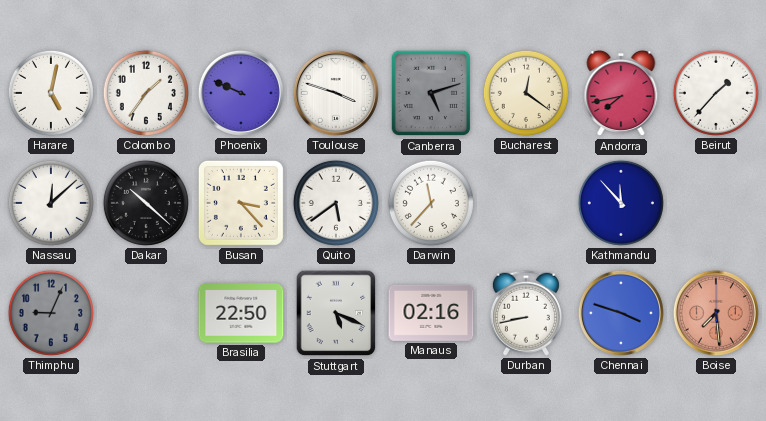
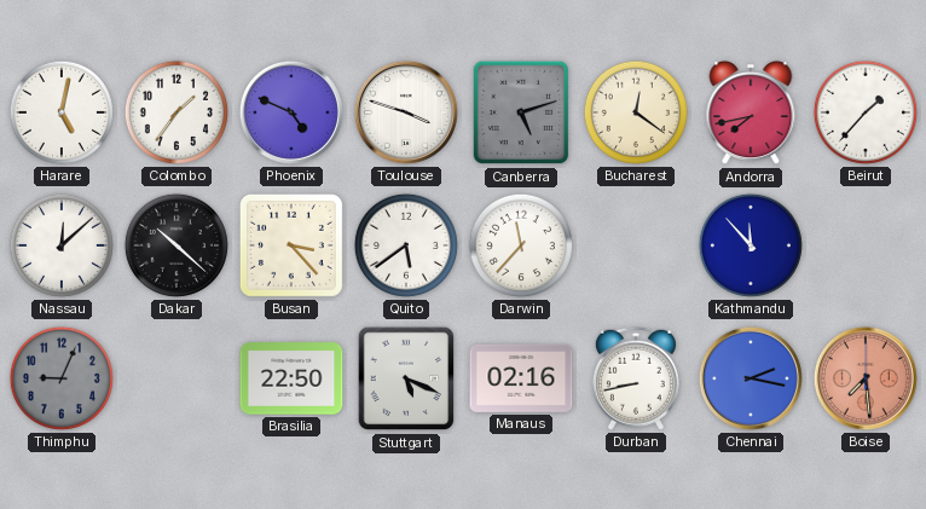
Phoenix: 9:49 -> 4:49
Chennai: 3:48 -> 2:17
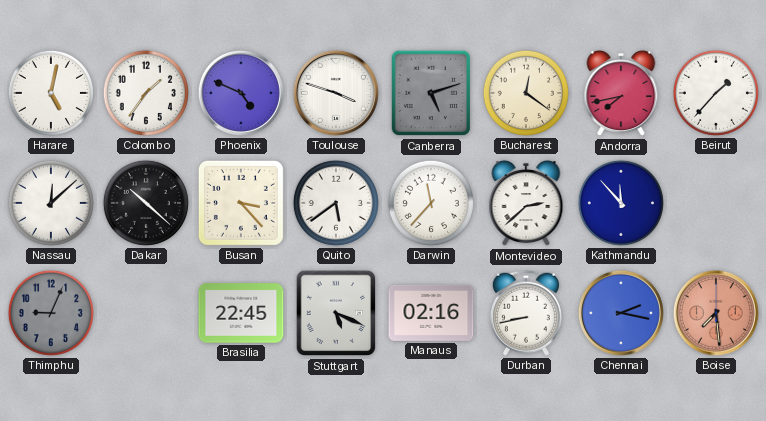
Montevideo: none -> 2:38
Brasilia: 22:50 -> 22:45
